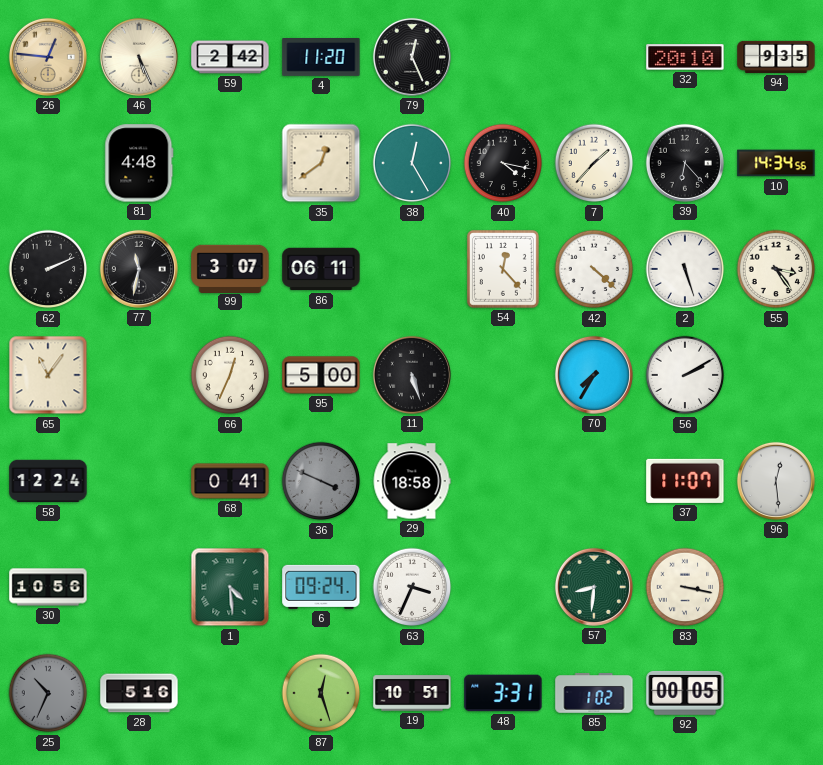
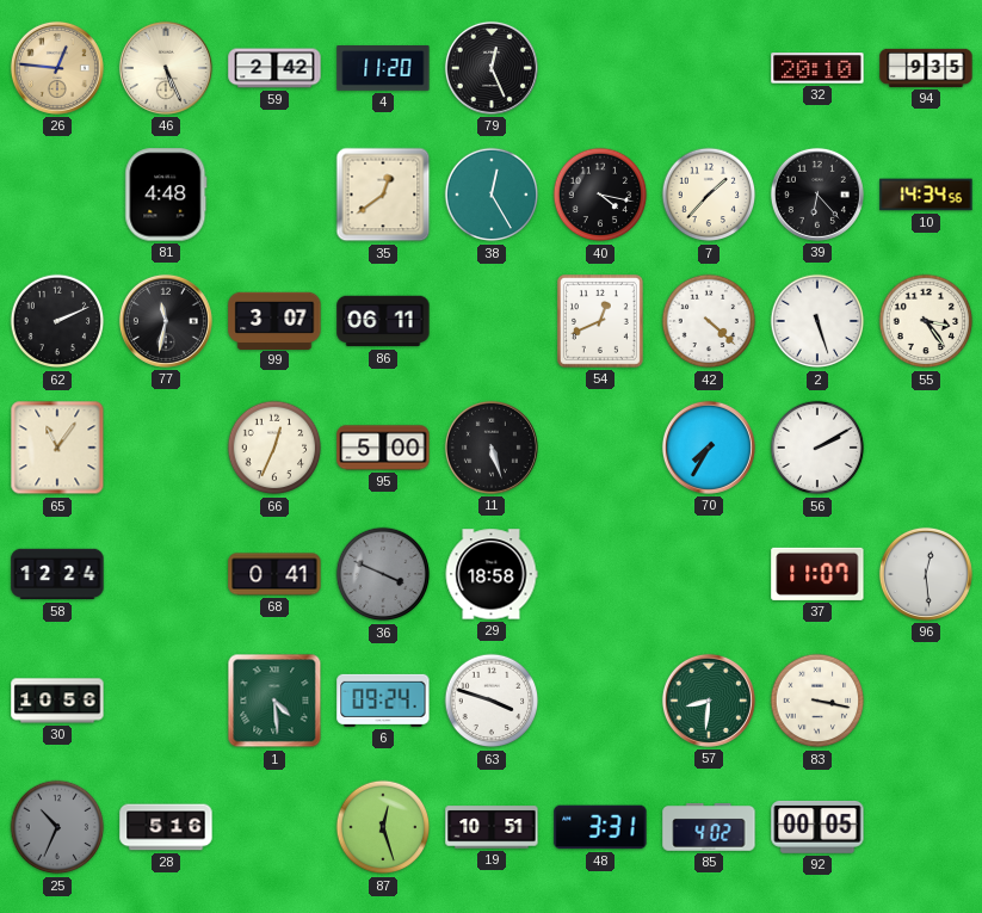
54: 12:23 -> 12:41
63: 3:34 -> 3:48
85: 1:02 -> 4:02
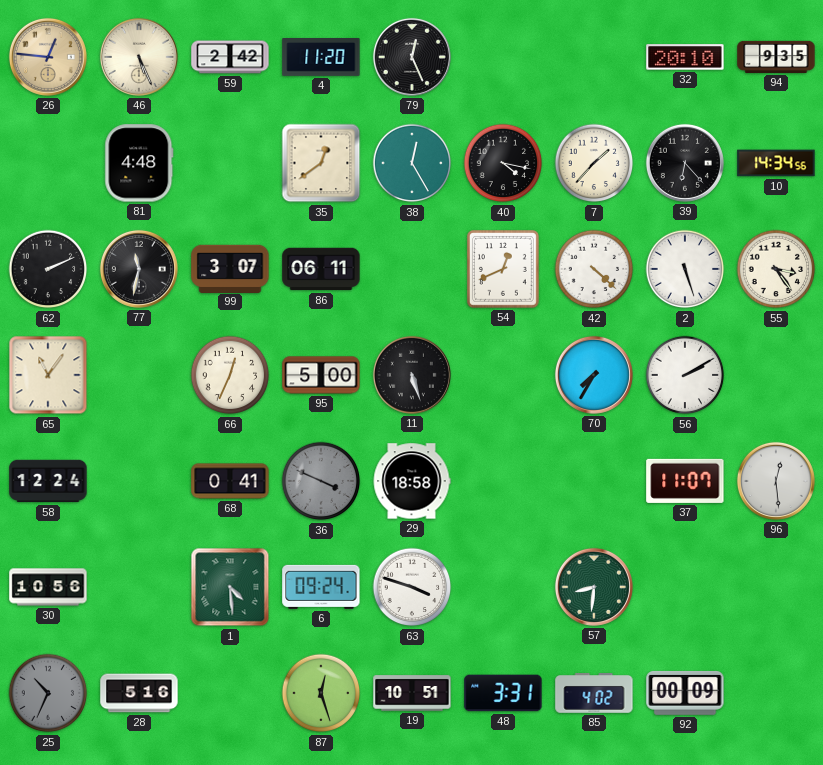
83: 3:17 -> none
92: 00:05 -> 00:09
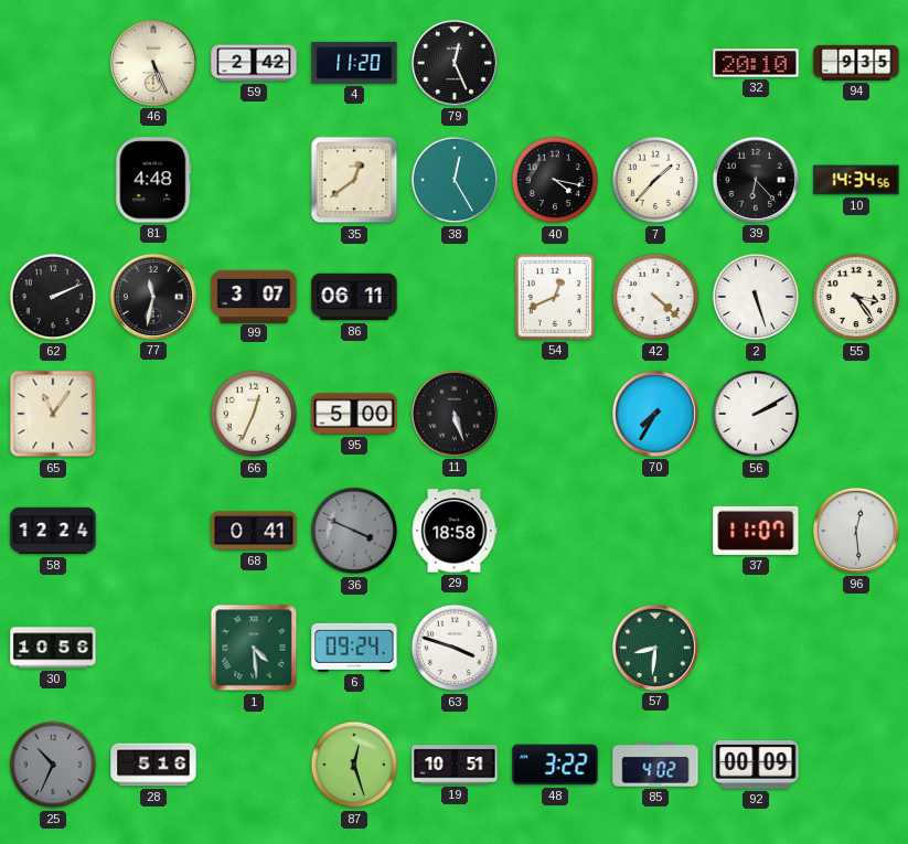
26: 12:46 -> none
48: 3:31 -> 3:22
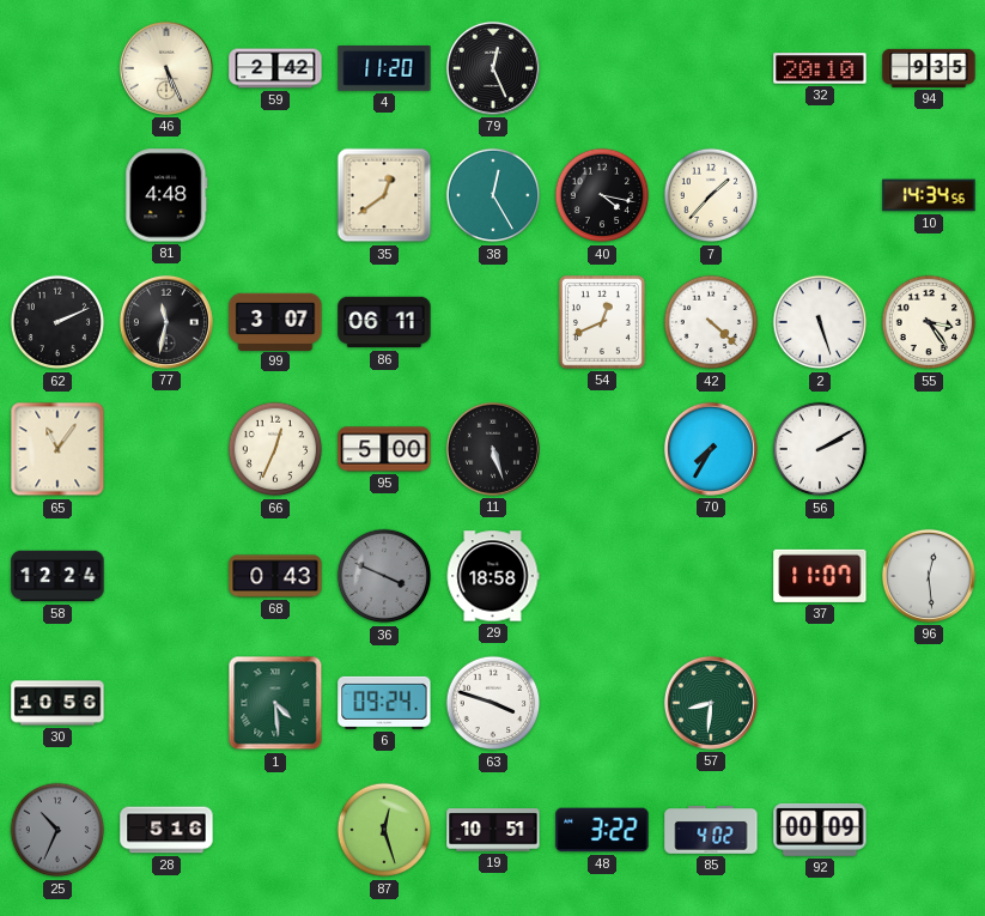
39: 6:23 -> none
68: 0:41 -> 0:43
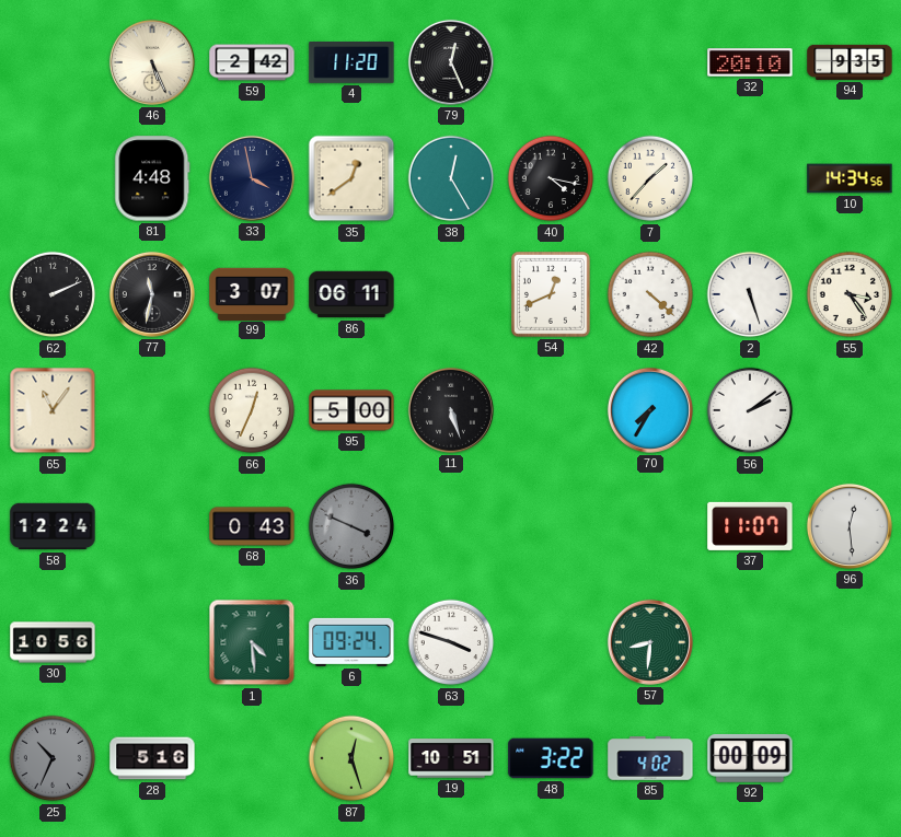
33: none -> 3:58
56: 2:10 -> 2:09
29: 18:58 -> none
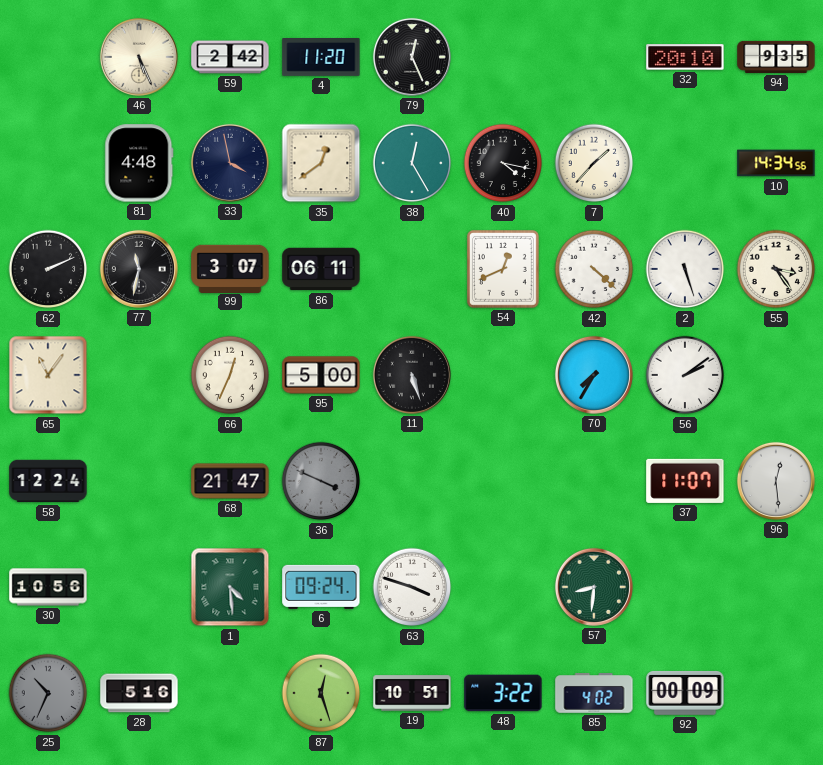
68: 0:43 -> 21:47
